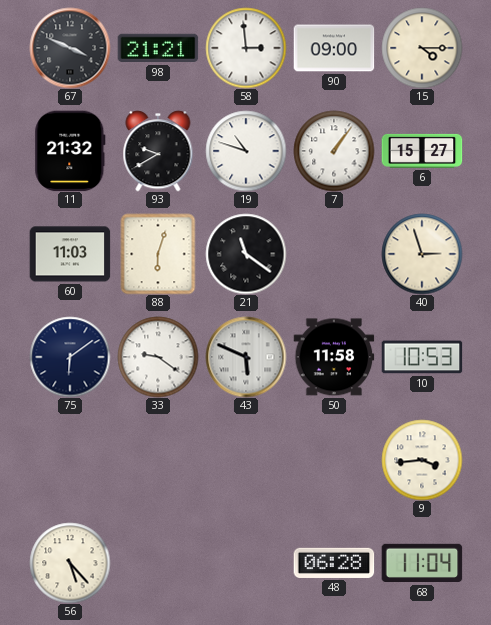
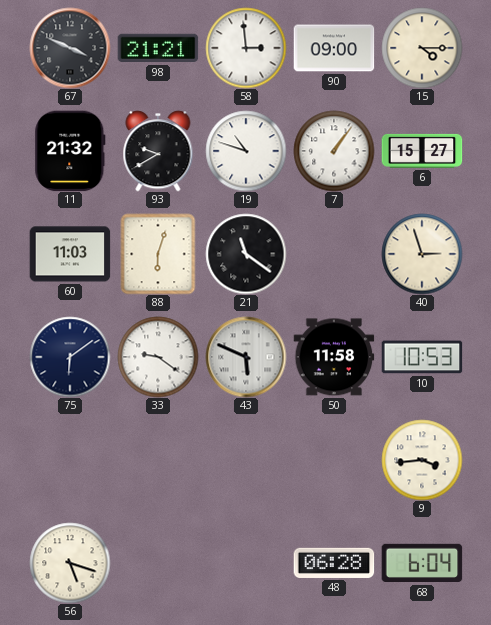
56: 5:23 -> 5:18
68: 11:04 -> 6:04
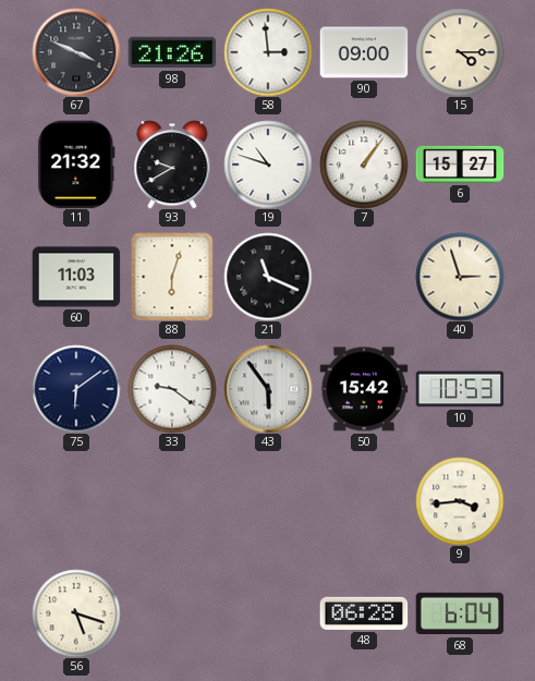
98: 21:21 -> 21:26
21: 11:21 -> 11:19
43: 5:49 -> 5:54
50: 11:58 -> 15:42
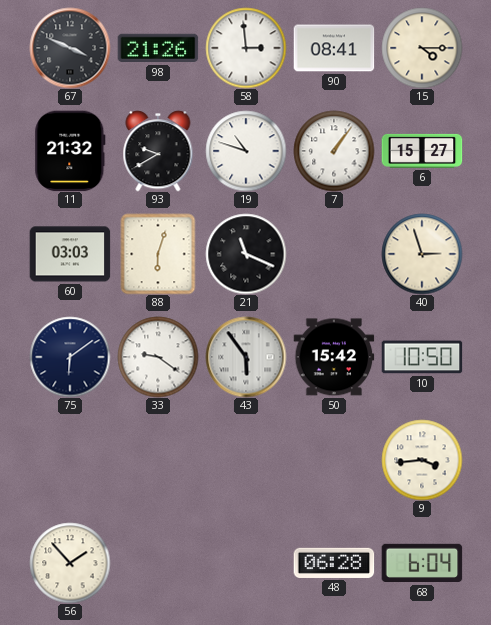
90: 09:00 -> 08:41
60: 11:03 -> 03:03
10: 10:53 -> 10:50
56: 5:18 -> 1:53
